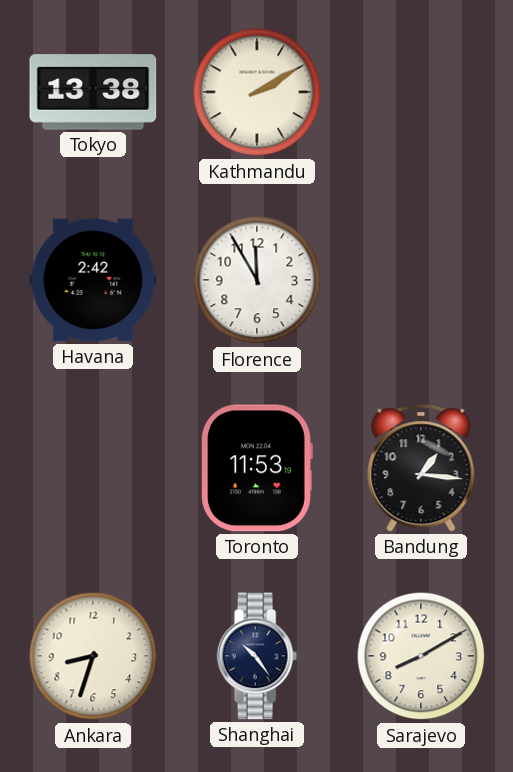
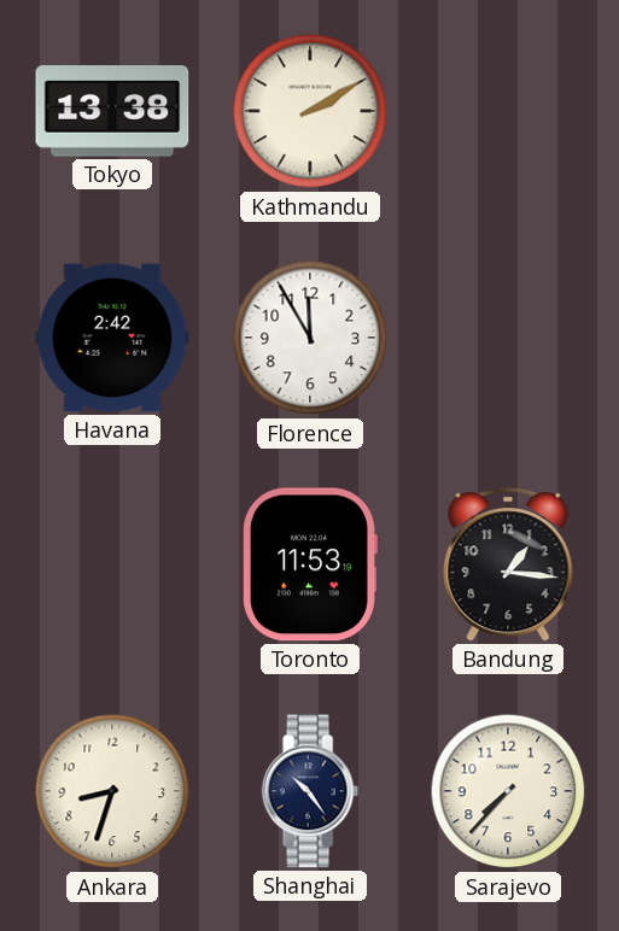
Sarajevo: 8:10 -> 7:37
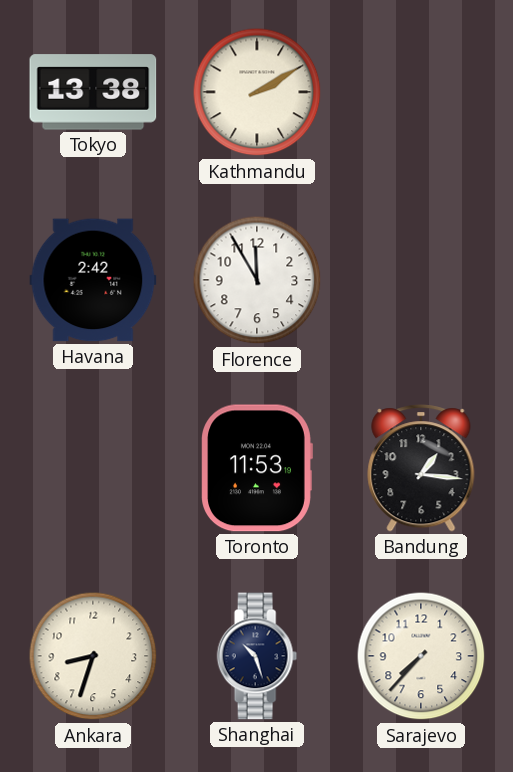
Shanghai: 10:24 -> 10:27
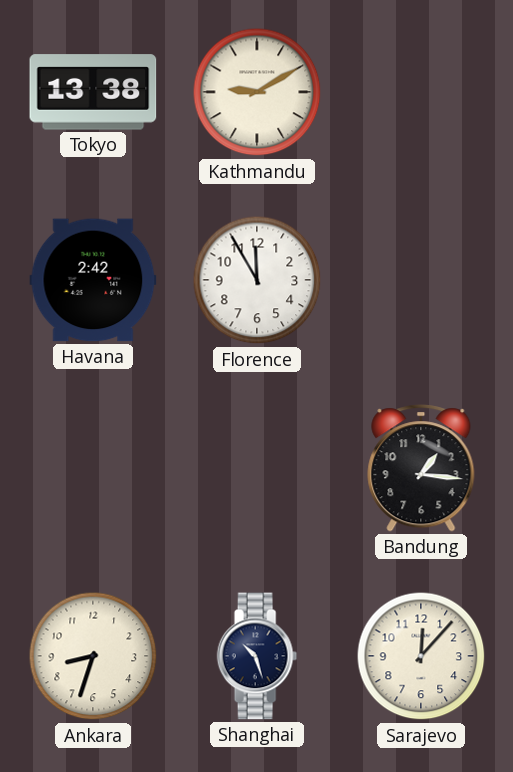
Kathmandu: 2:10 -> 9:10
Toronto: 11:53 -> none
Sarajevo: 7:37 -> 12:07
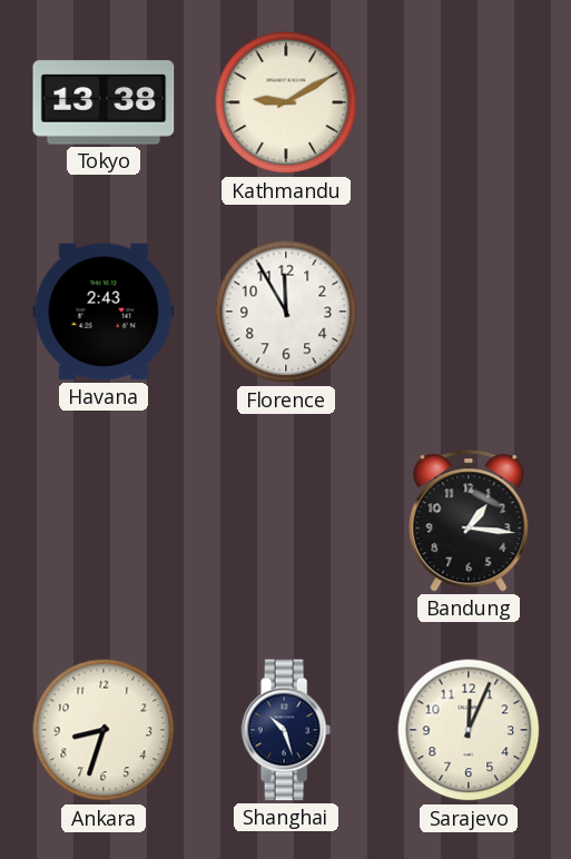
Havana: 2:42 -> 2:43
Sarajevo: 12:07 -> 12:04
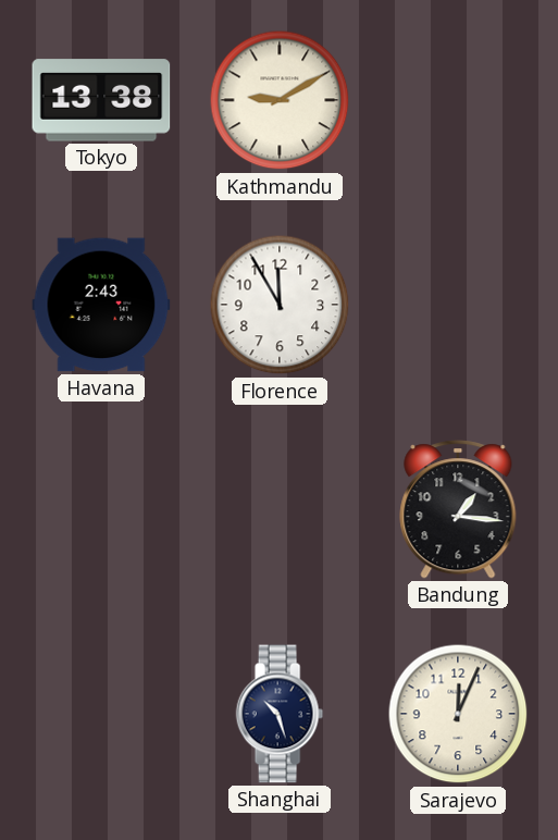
Ankara: 8:33 -> none
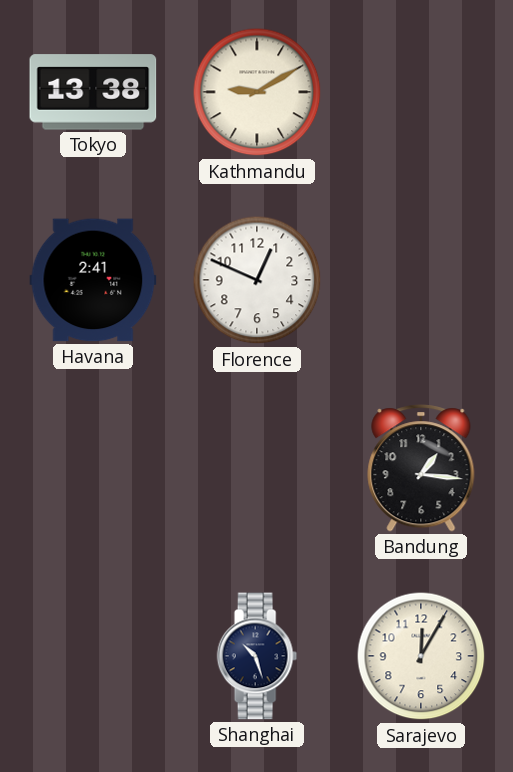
Havana: 2:43 -> 2:41
Florence: 11:55 -> 12:49
Sarajevo: 12:04 -> 12:05
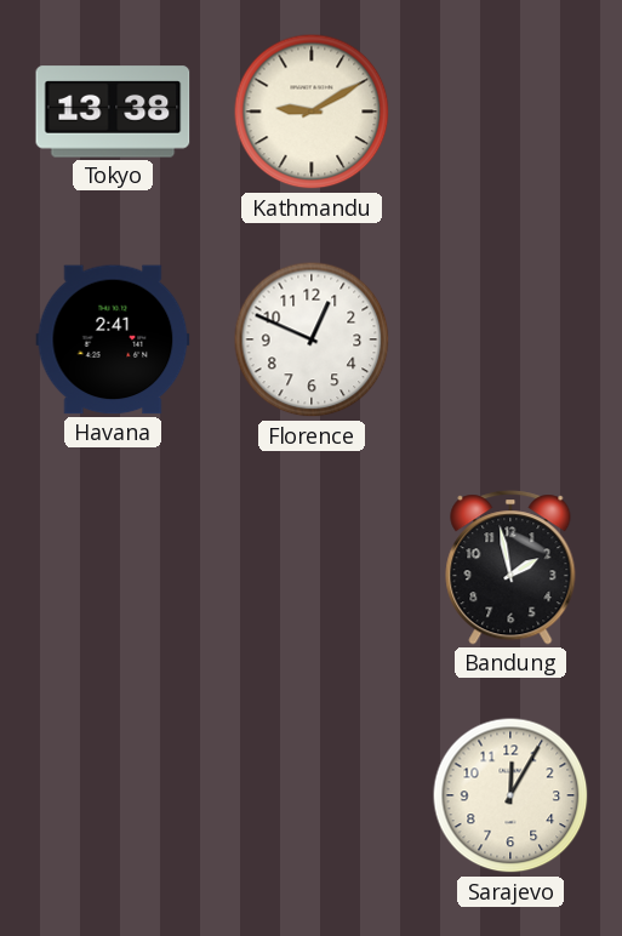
Bandung: 1:16 -> 1:58
Shanghai: 10:27 -> none
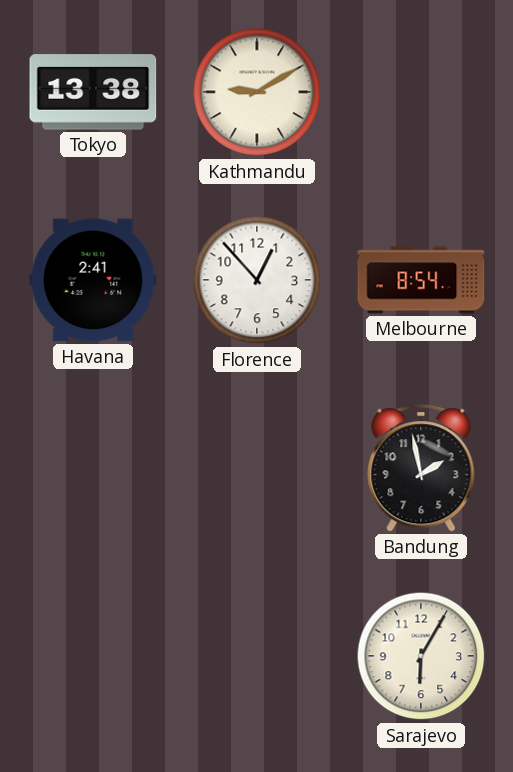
Florence: 12:49 -> 12:53
Melbourne: none -> 8:54
Sarajevo: 12:05 -> 6:05
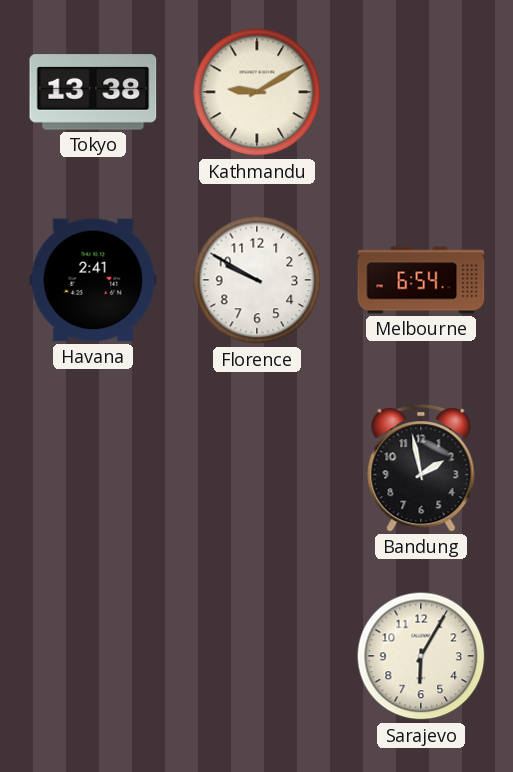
Florence: 12:53 -> 9:50
Melbourne: 8:54 -> 6:54
